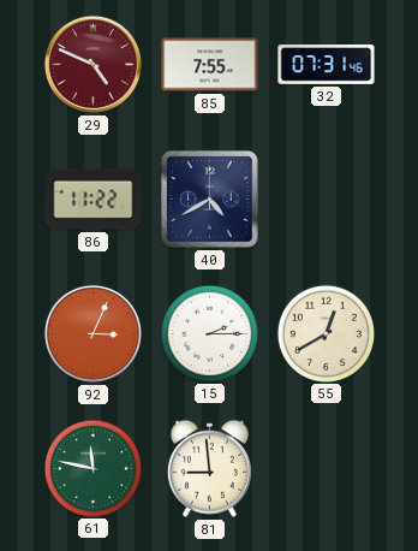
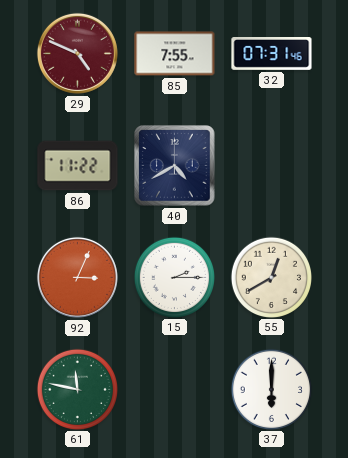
81: 8:59 -> none
37: none -> 6:00
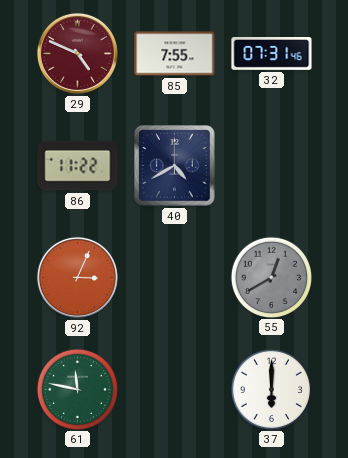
15: 2:15 -> none
55 dial: cream -> grey
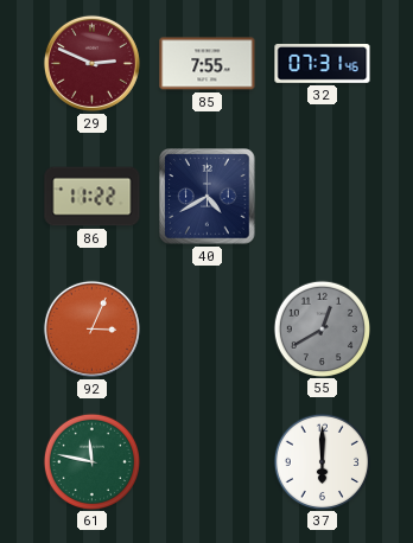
29: 4:49 -> 2:49
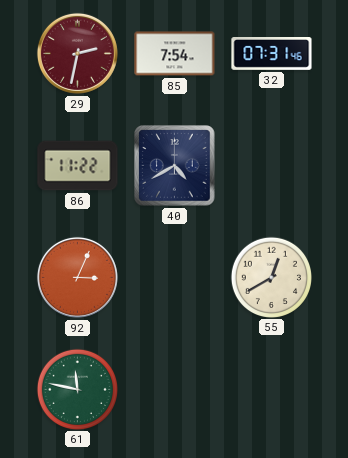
29: 2:49 -> 2:32
85: 7:55 -> 7:54
55 dial: grey -> cream
37: 6:00 -> none
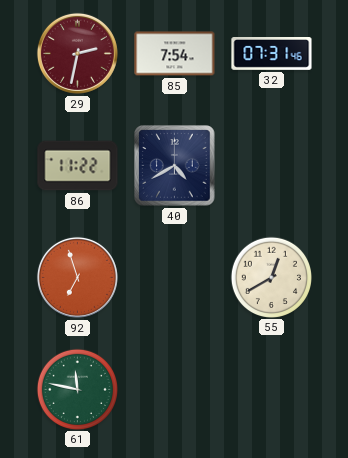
92: 3:04 -> 6:57
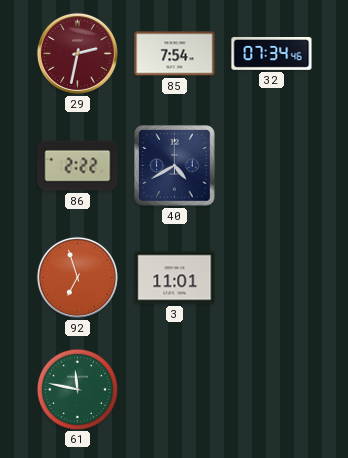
32: 07:31 -> 07:34
86: 11:22 -> 2:22
3: none -> 11:01
55: 12:40 -> none
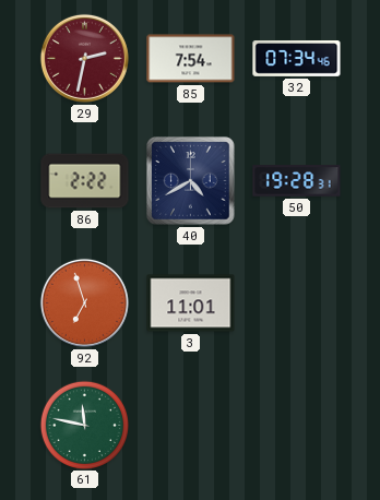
50: none -> 19:28
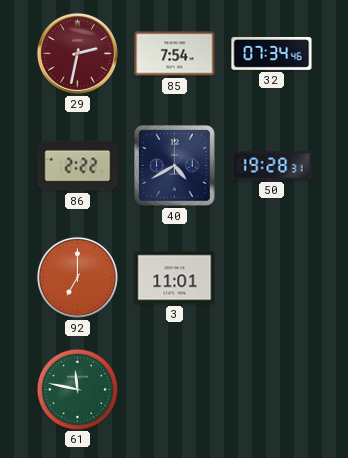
92: 6:57 -> 7:00
